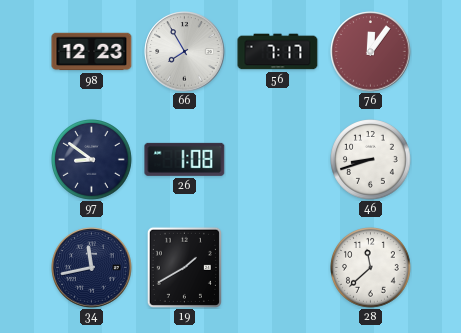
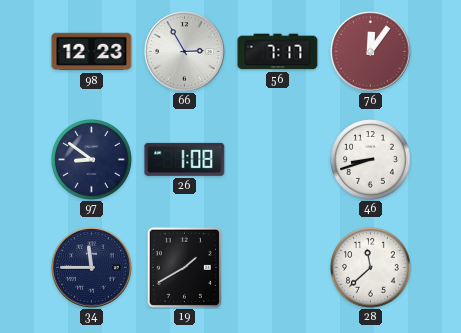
66: 7:55 -> 2:55
34: 11:43 -> 11:45
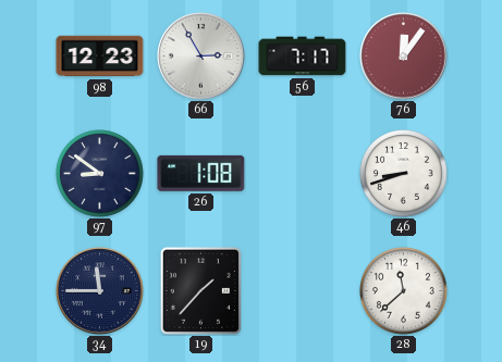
19: 1:40 -> 1:37
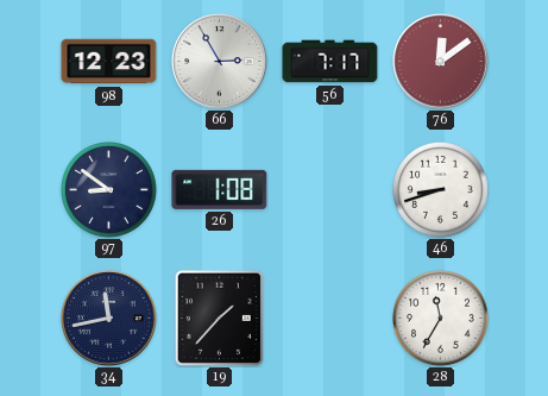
76: 12:06 -> 12:09
34: 11:45 -> 11:43
28: 11:38 -> 11:35
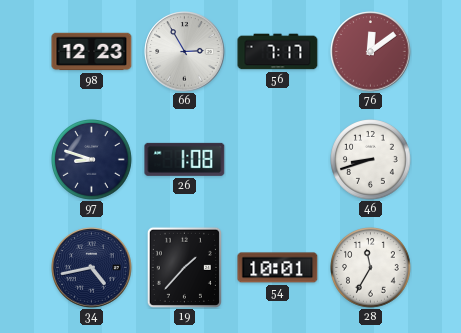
97: 8:51 -> 8:48
34: 11:43 -> 4:43
54: none -> 10:01
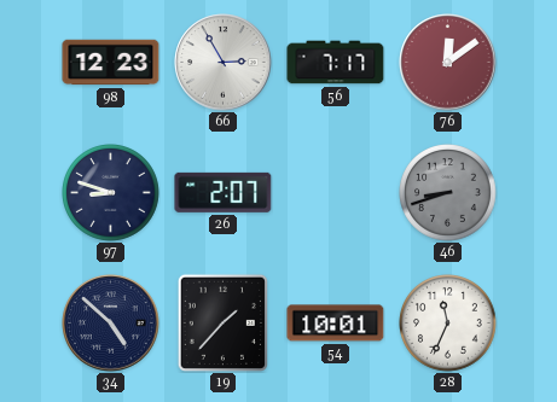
26: 1:08 -> 2:07
46 dial: white -> grey
34: 4:43 -> 4:52
28: 11:35 -> 11:34
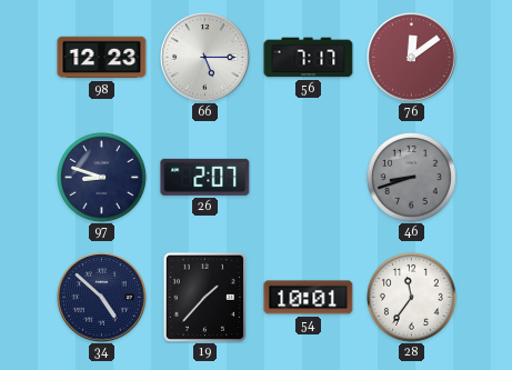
66: 2:55 -> 5:15
28: 11:34 -> 11:36
